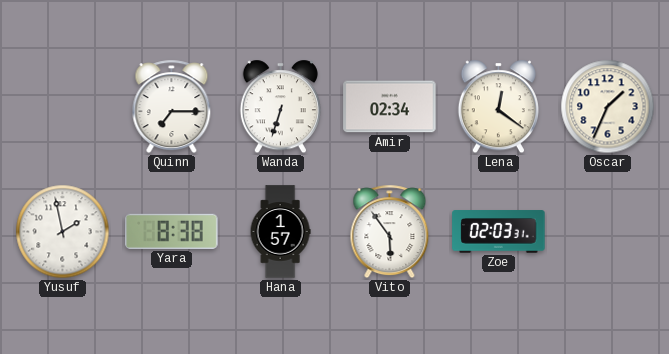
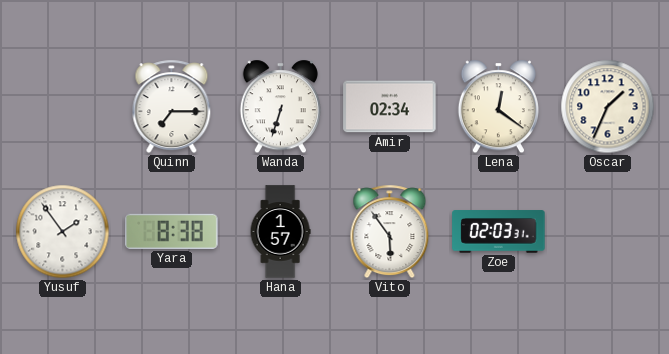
Yusuf: 1:58 -> 1:54
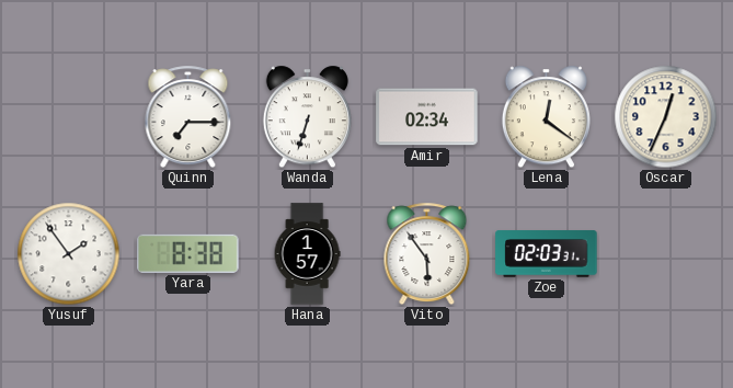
Oscar: 1:34 -> 12:34
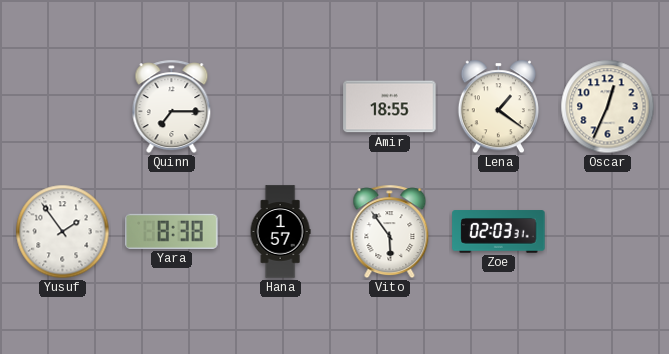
Wanda: 6:33 -> none
Amir: 02:34 -> 18:55
Lena: 12:21 -> 1:21
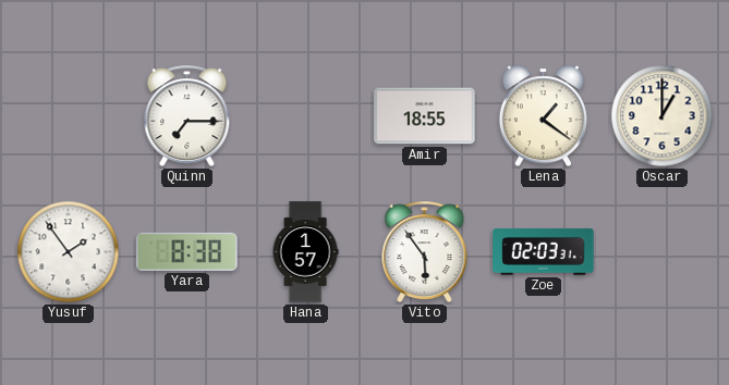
Oscar: 12:34 -> 1:00
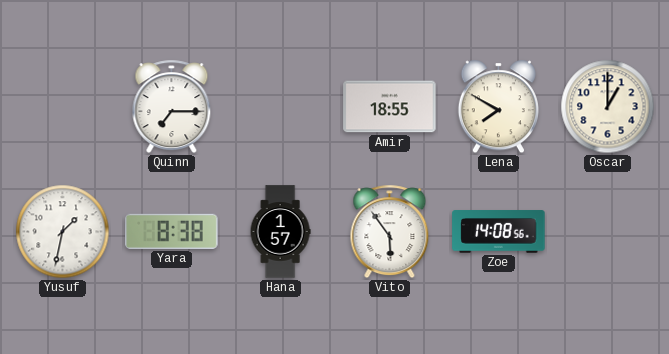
Lena: 1:21 -> 7:50
Yusuf: 1:54 -> 1:32
Zoe: 02:03 -> 14:08
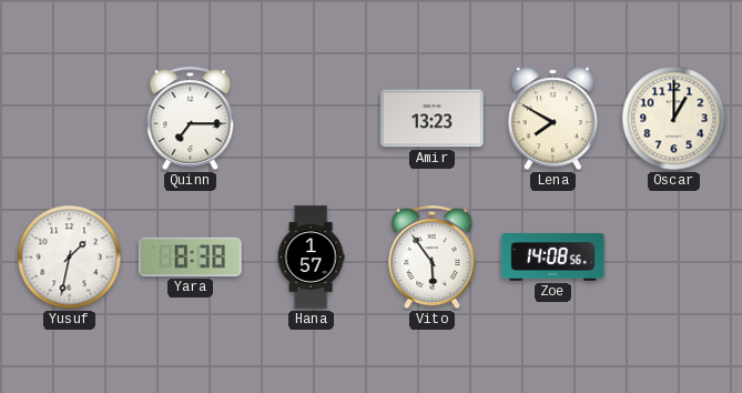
Amir: 18:55 -> 13:23
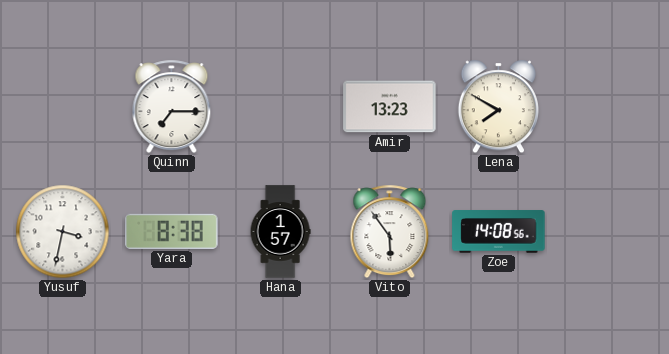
Oscar: 1:00 -> none
Yusuf: 1:32 -> 3:32
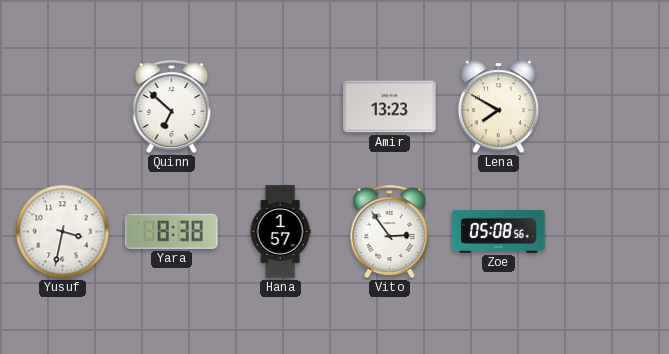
Quinn: 7:15 -> 6:52
Vito: 5:54 -> 2:54
Zoe: 14:08 -> 05:08
